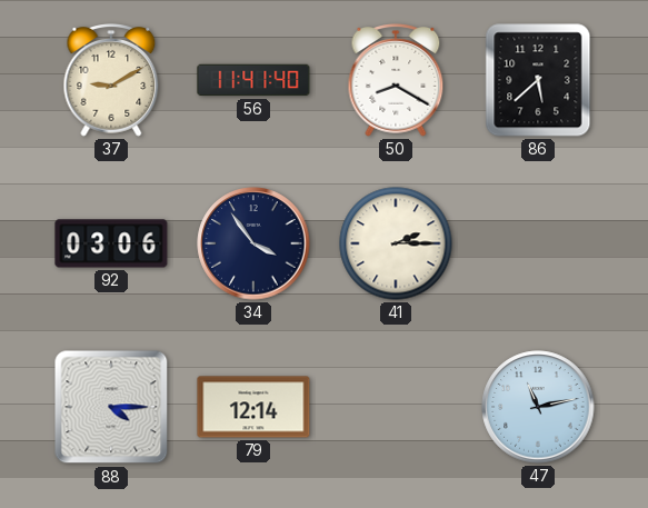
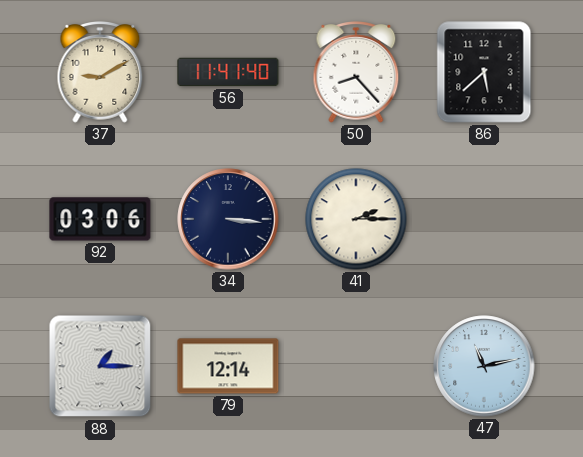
50: 8:20 -> 8:23
34: 3:54 -> 3:16
88: 4:15 -> 1:15
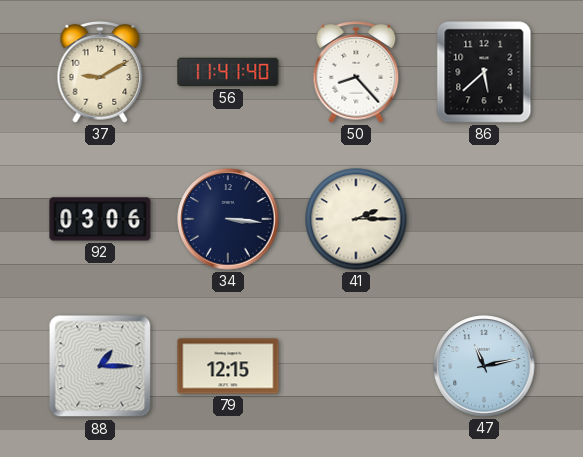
79: 12:14 -> 12:15
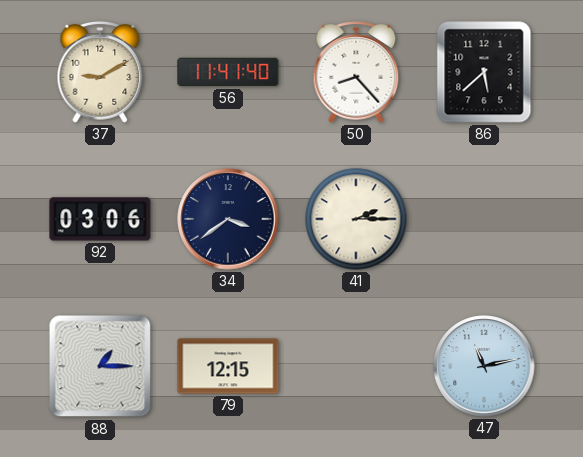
34: 3:16 -> 3:39
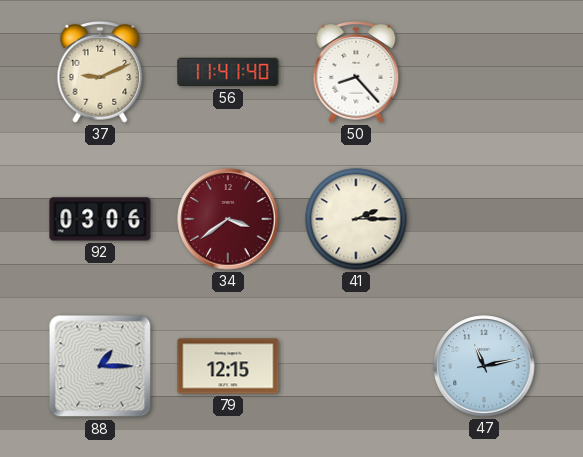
37: 9:10 -> 9:11
86: 5:38 -> none
34 dial: navy -> burgundy
